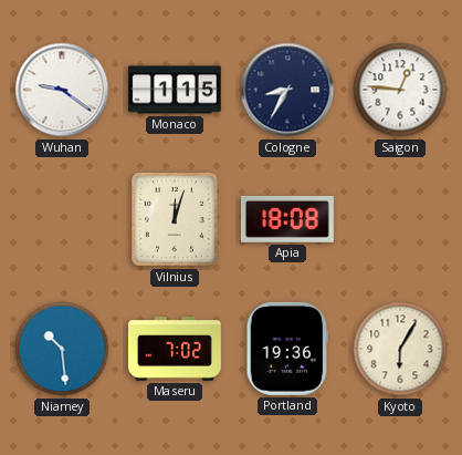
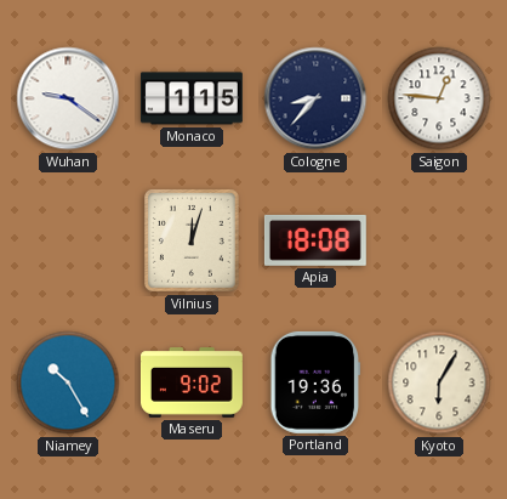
Cologne: 8:35 -> 8:37
Niamey: 10:29 -> 10:25
Maseru: 7:02 -> 9:02
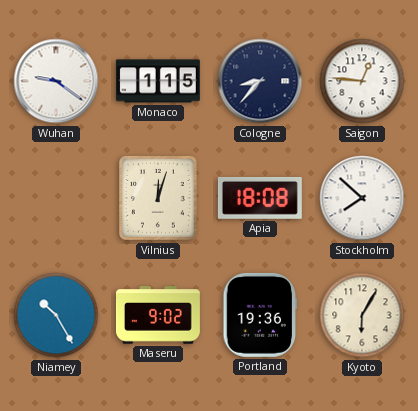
Stockholm: none -> 7:52
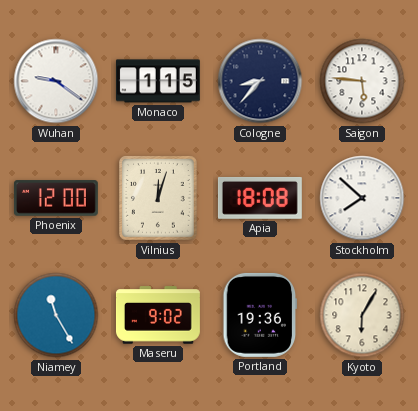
Saigon: 12:46 -> 5:46
Phoenix: none -> 12:00
Niamey: 10:25 -> 11:25
